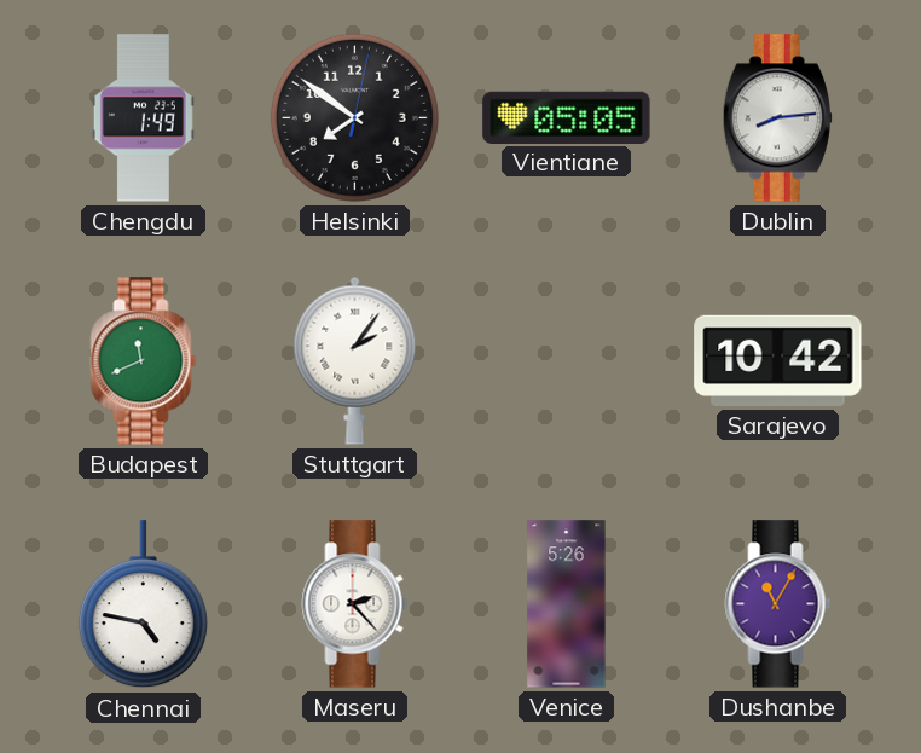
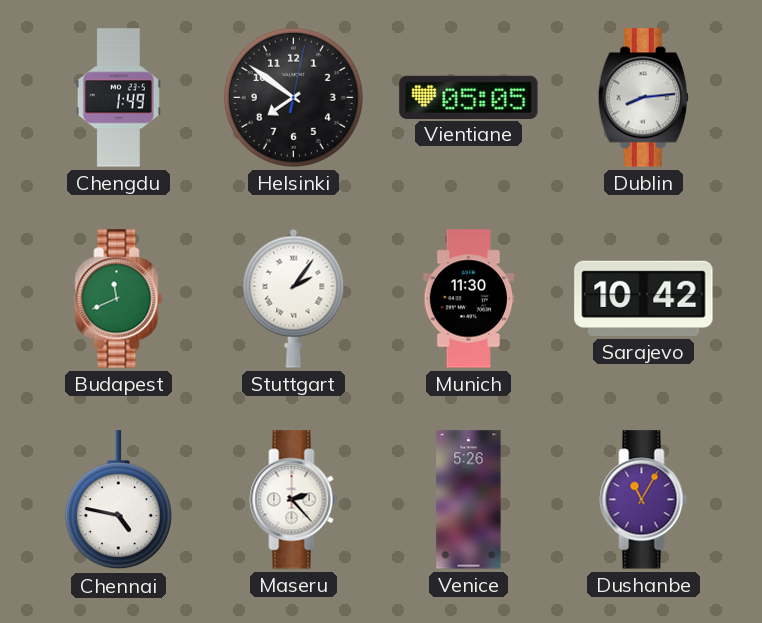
Munich: none -> 11:30
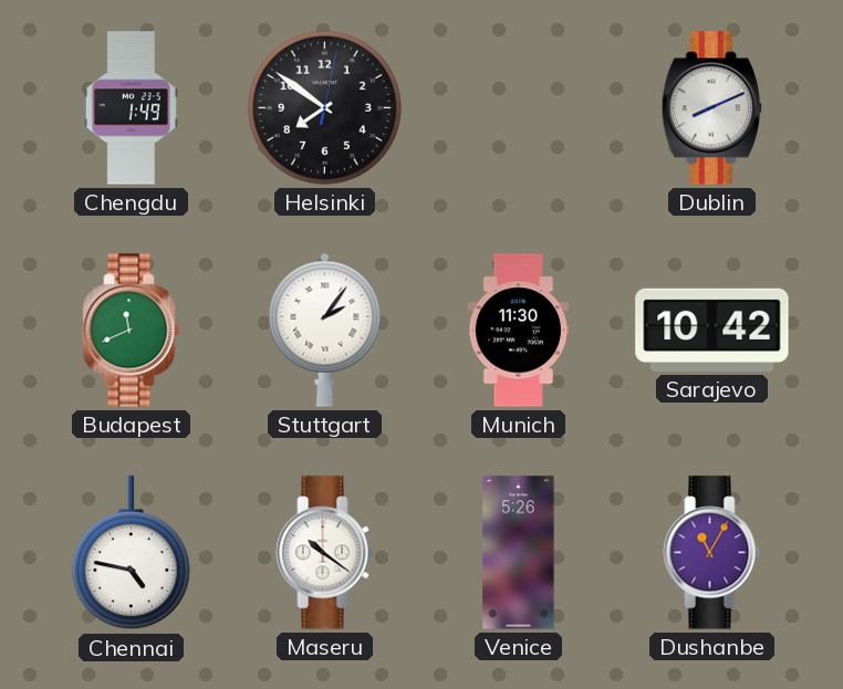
Vientiane: 05:05 -> none
Dublin: 8:14 -> 8:11
Maseru: 2:23 -> 10:21
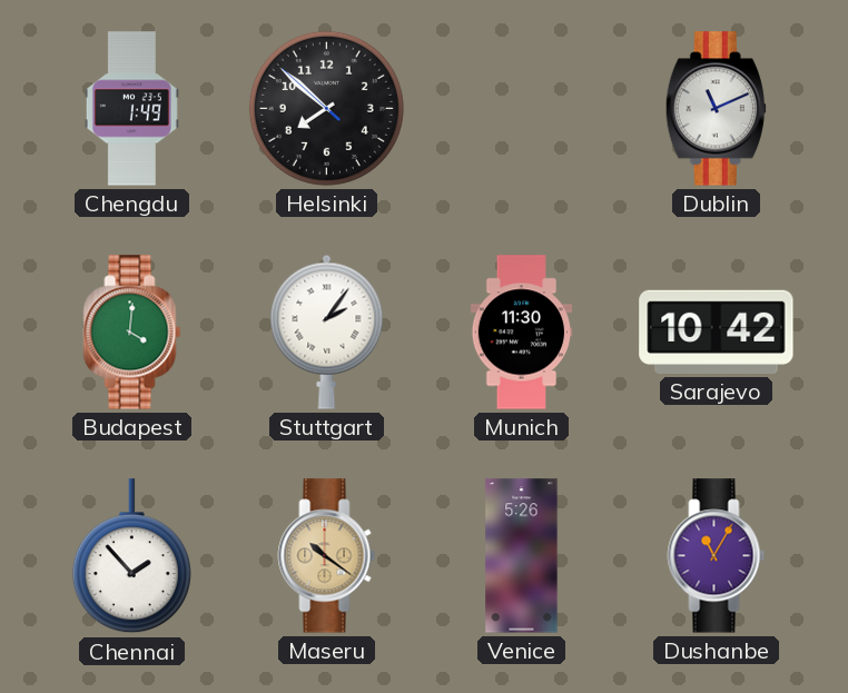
Helsinki: 7:51:02 -> 7:51:52
Dublin: 8:11 -> 11:11
Budapest: 11:41 -> 4:01
Chennai: 4:47 -> 1:53
Maseru dial: white -> champagne
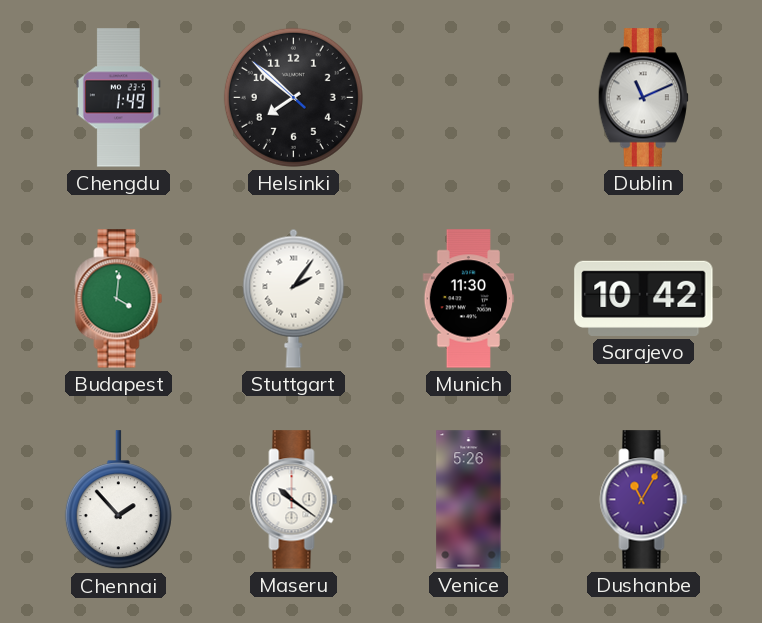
Maseru dial: champagne -> white
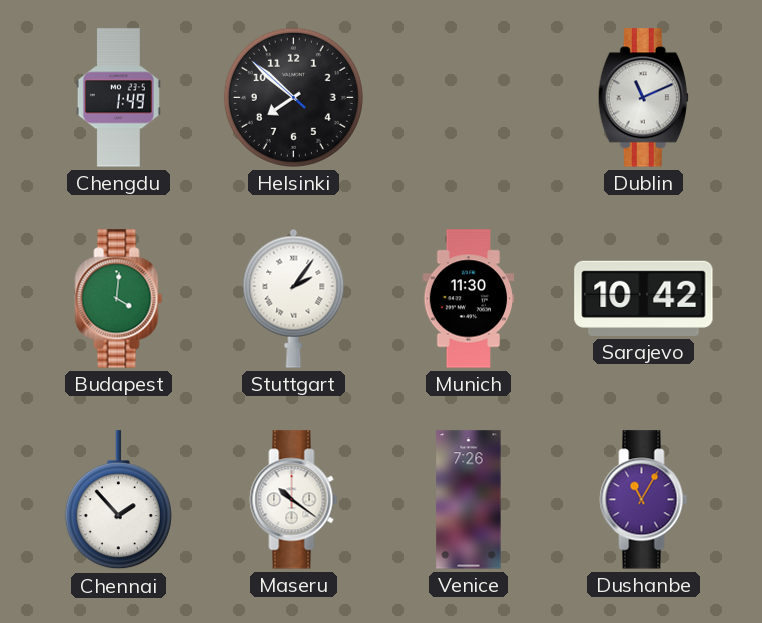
Venice: 5:26 -> 7:26
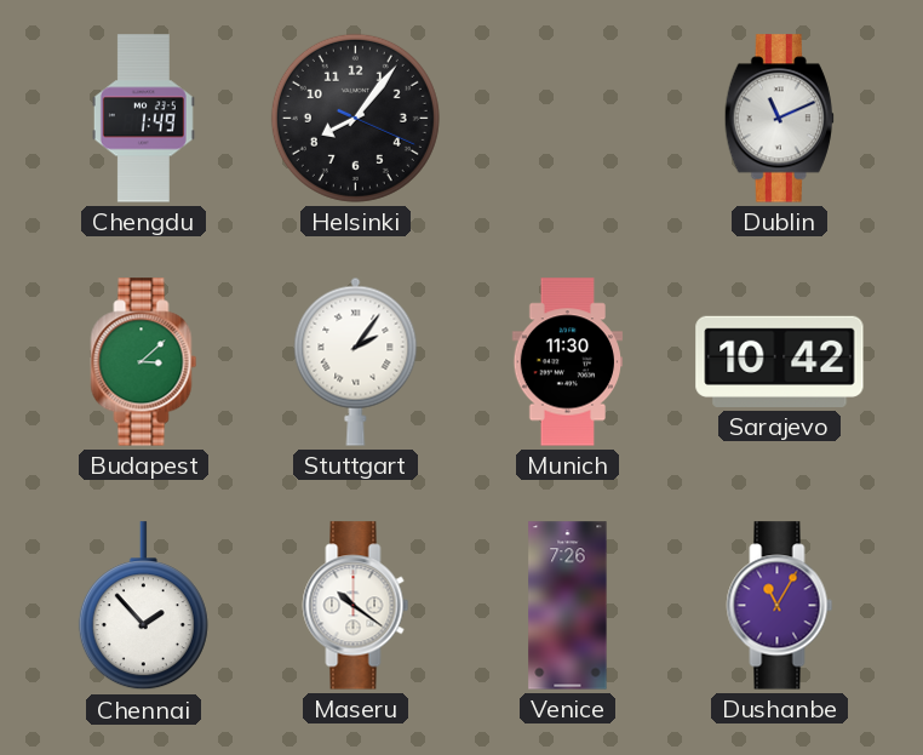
Helsinki: 7:51 -> 8:06
Budapest: 4:01 -> 3:08
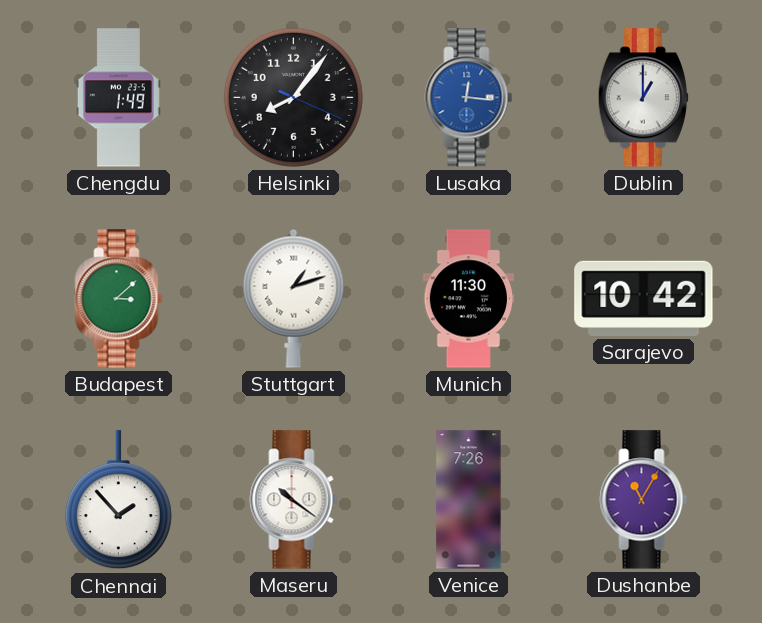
Lusaka: none -> 12:16
Dublin: 11:11 -> 1:00
Stuttgart: 2:06 -> 1:12
